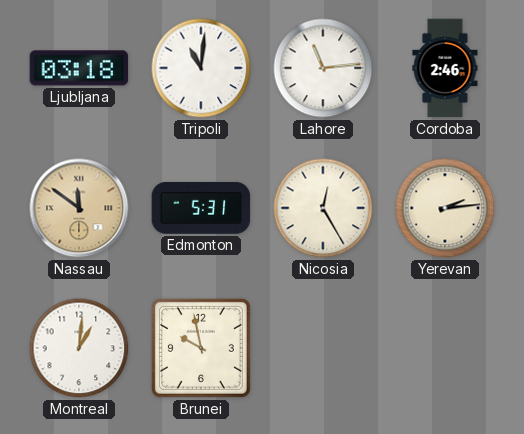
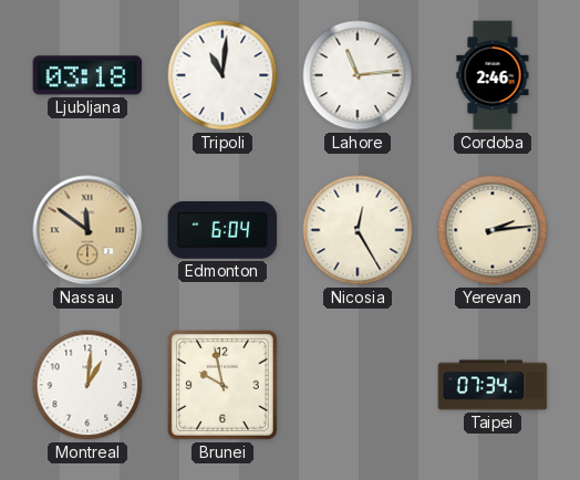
Edmonton: 5:31 -> 6:04
Taipei: none -> 07:34
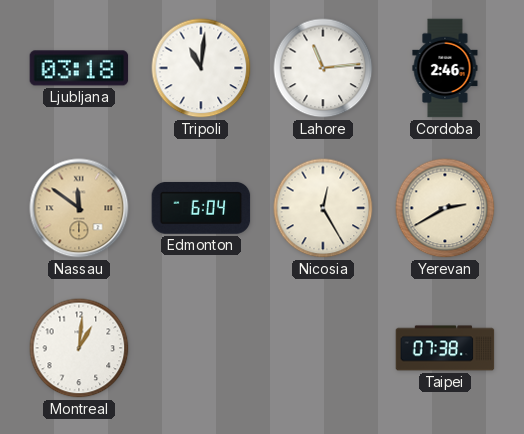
Yerevan: 2:14 -> 2:40
Brunei: 9:58 -> none
Taipei: 07:34 -> 07:38
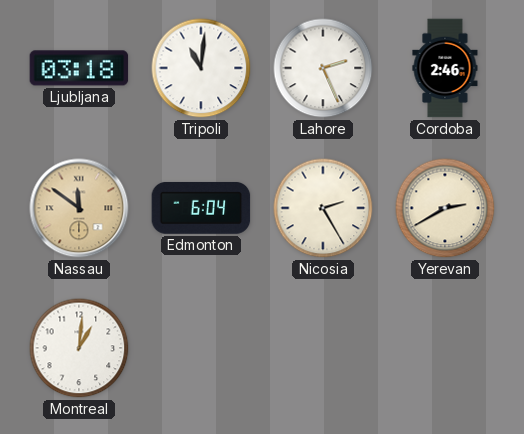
Lahore: 11:14 -> 2:26
Nicosia: 12:25 -> 2:25
Taipei: 07:38 -> none
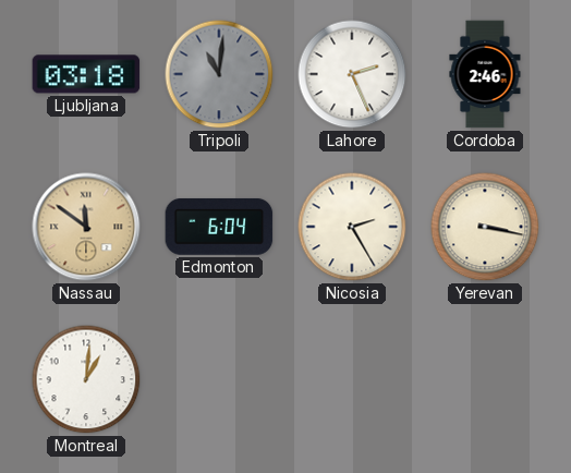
Tripoli dial: white -> grey
Yerevan: 2:40 -> 3:17
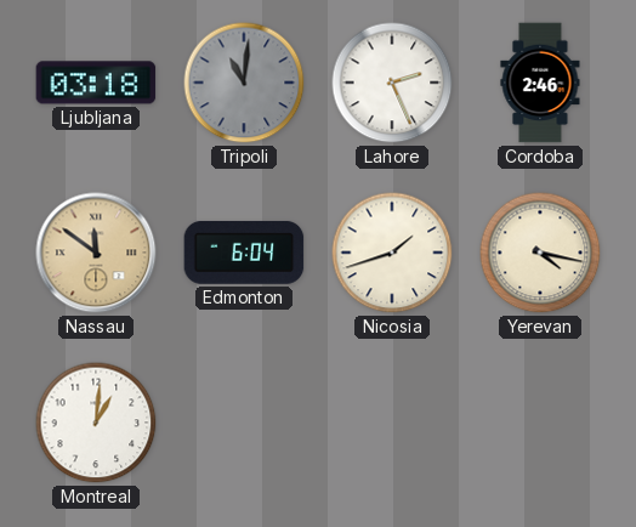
Nicosia: 2:25 -> 1:42
Yerevan: 3:17 -> 4:17
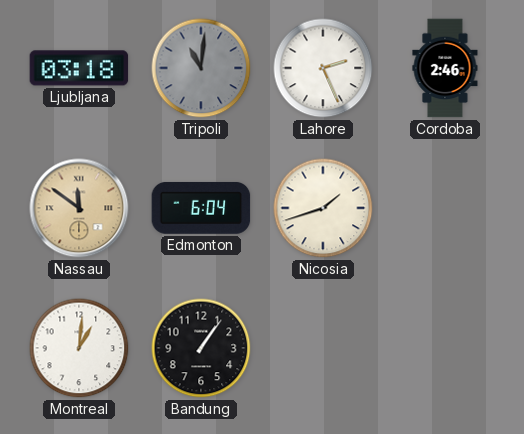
Yerevan: 4:17 -> none
Bandung: none -> 1:06
